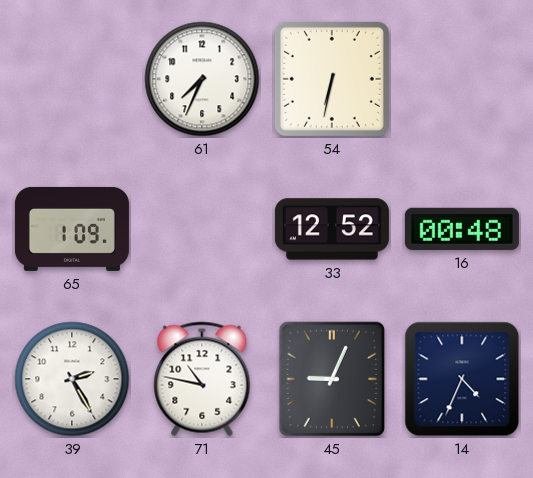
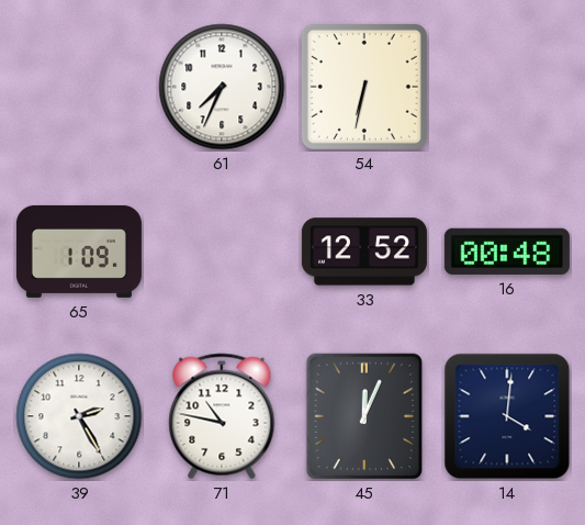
45: 9:04 -> 12:04
14: 4:34 -> 4:01
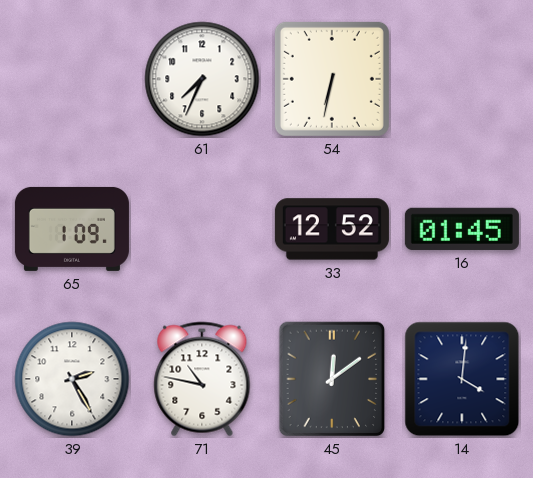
16: 00:48 -> 01:45
45: 12:04 -> 12:09
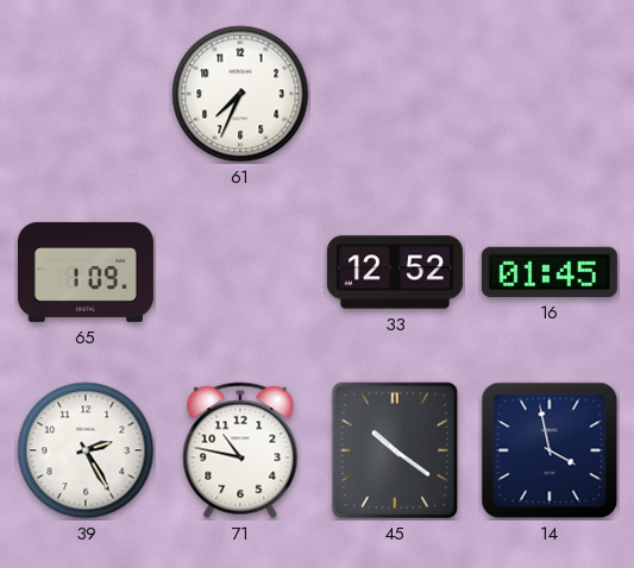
54: 6:32 -> none
45: 12:09 -> 10:21
14: 4:01 -> 3:58
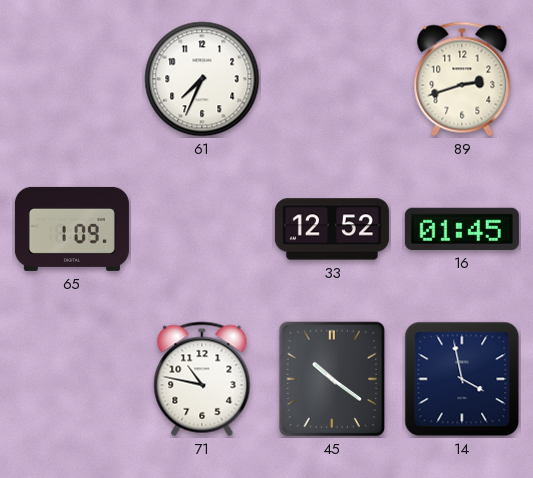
89: none -> 2:42
39: 2:25 -> none
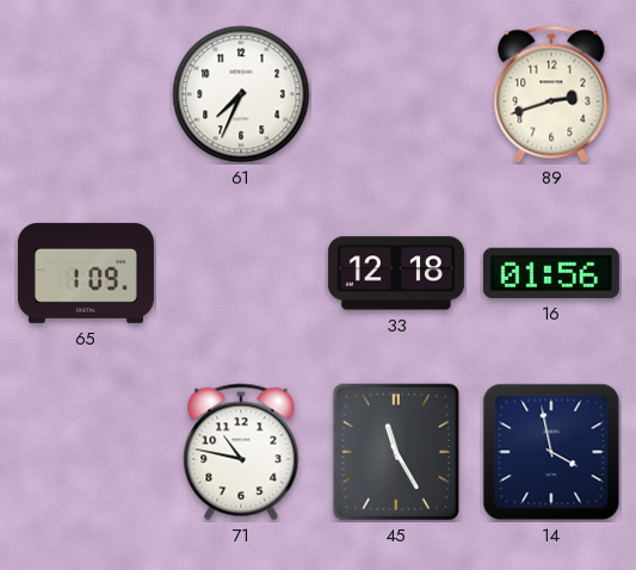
33: 12:52 -> 12:18
16: 01:45 -> 01:56
45: 10:21 -> 11:25
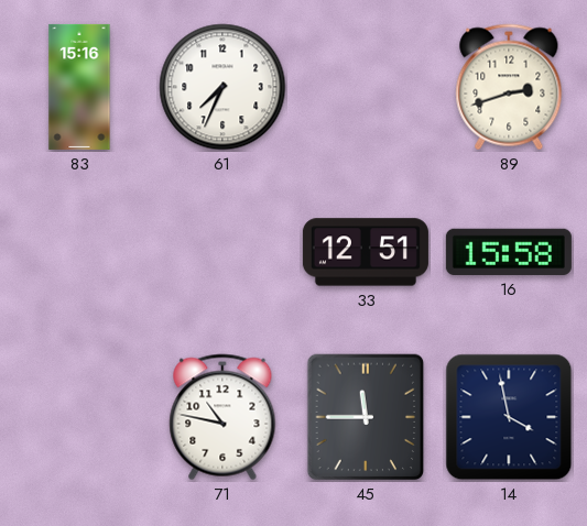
83: none -> 15:16
65: 1:09 -> none
33: 12:18 -> 12:51
16: 01:56 -> 15:58
45: 11:25 -> 11:45
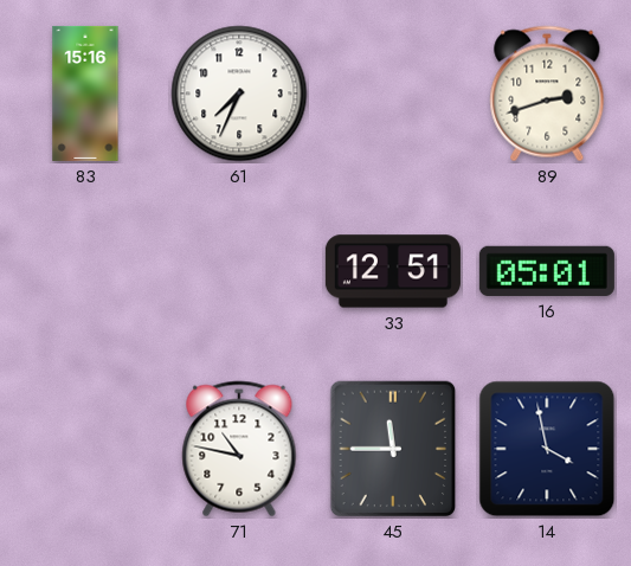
16: 15:58 -> 05:01
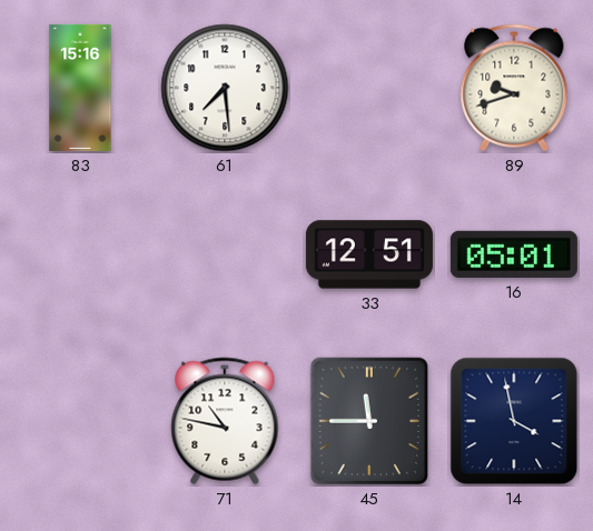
61: 7:34 -> 7:29
89: 2:42 -> 9:42
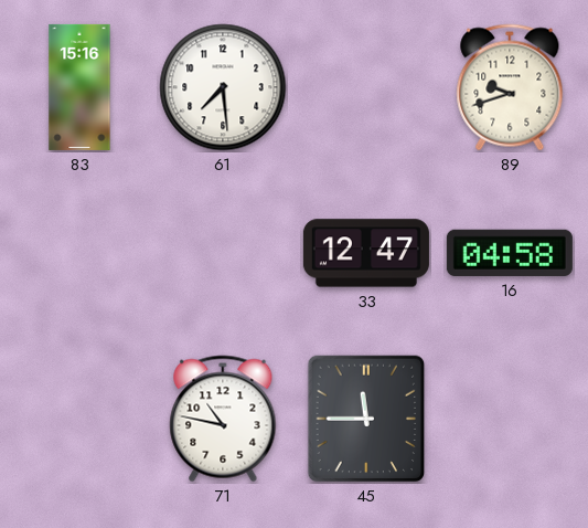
33: 12:51 -> 12:47
16: 05:01 -> 04:58
14: 3:58 -> none
